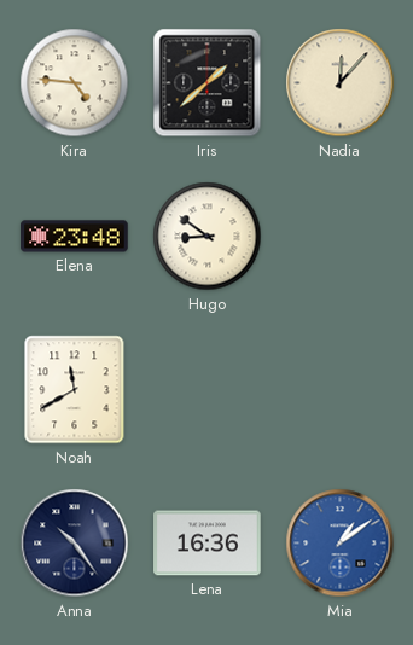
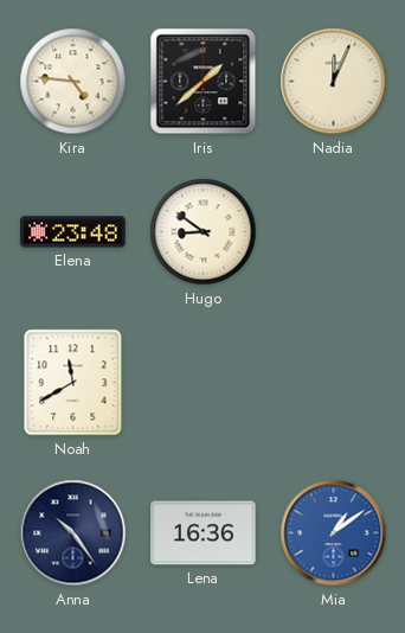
Nadia: 12:07 -> 12:04
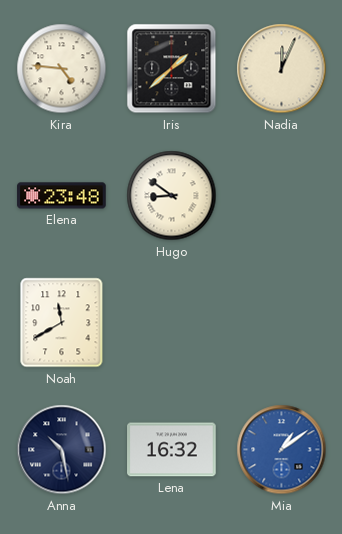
Anna: 10:24 -> 10:28
Lena: 16:36 -> 16:32
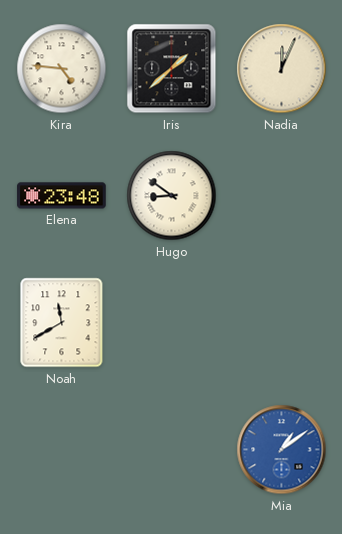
Anna: 10:28 -> none
Lena: 16:32 -> none
